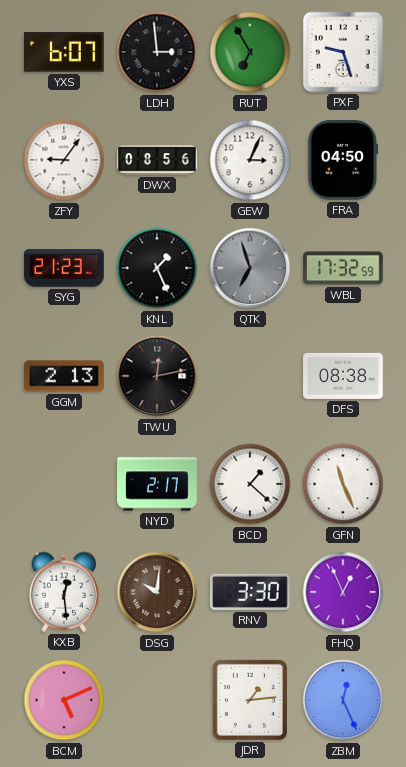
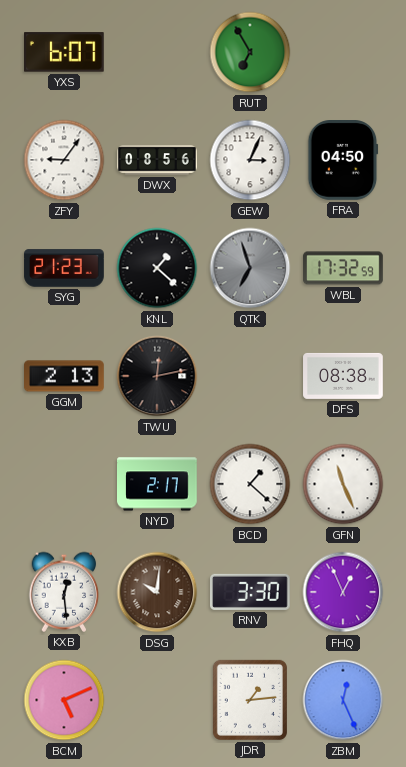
LDH: 2:59 -> none
PXF: 9:27 -> none
KNL: 1:26 -> 1:22
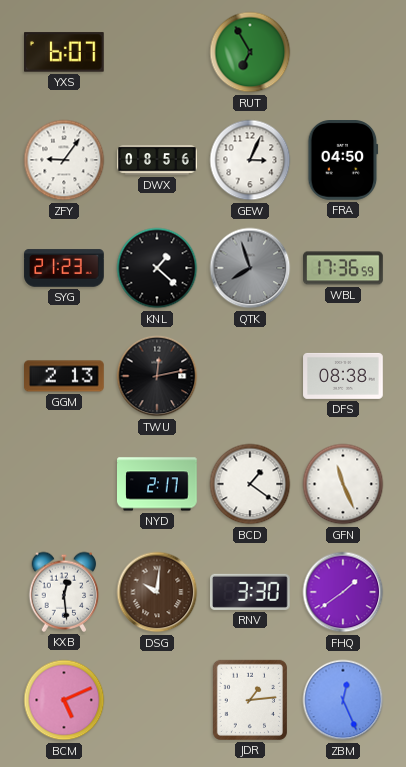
QTK: 6:57 -> 7:57
WBL: 17:32 -> 17:36
BCD: 1:22 -> 1:21
FHQ: 12:56 -> 1:39
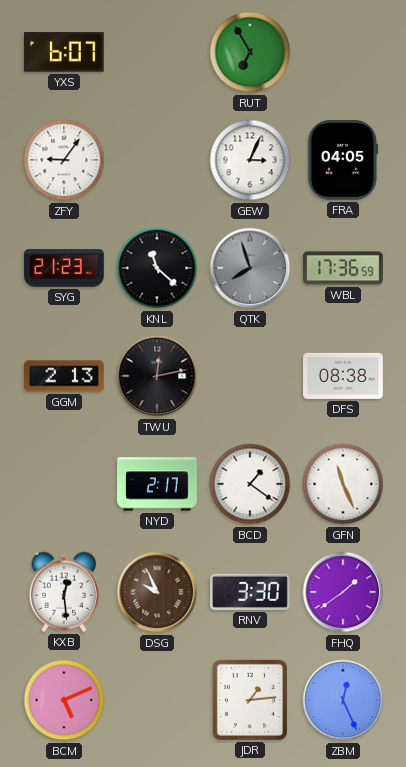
DWX: 08:56 -> none
FRA: 04:50 -> 04:05
KNL: 1:22 -> 11:22
DSG: 10:01 -> 9:56
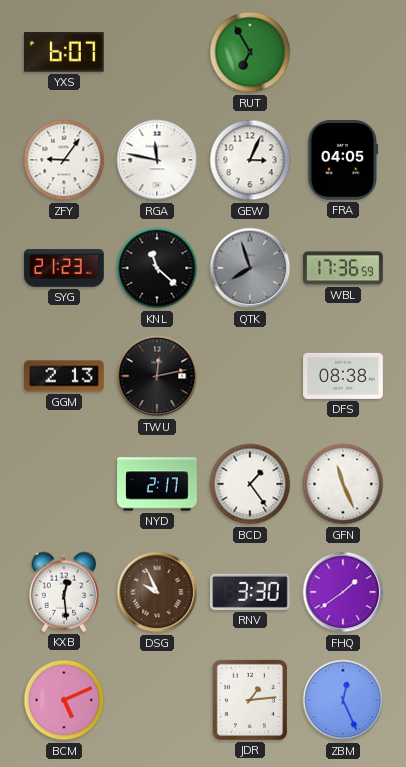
RGA: none -> 11:47
BCD: 1:21 -> 1:24
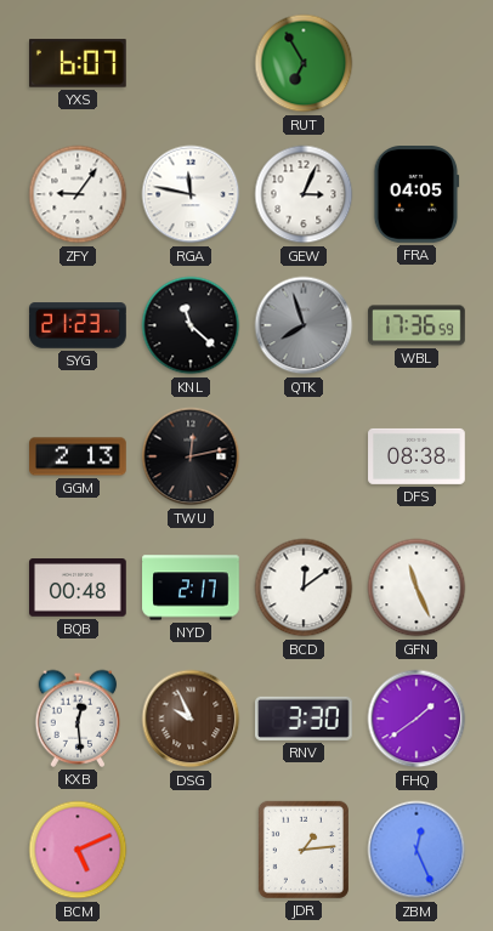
BQB: none -> 00:48
BCD: 1:24 -> 12:09
